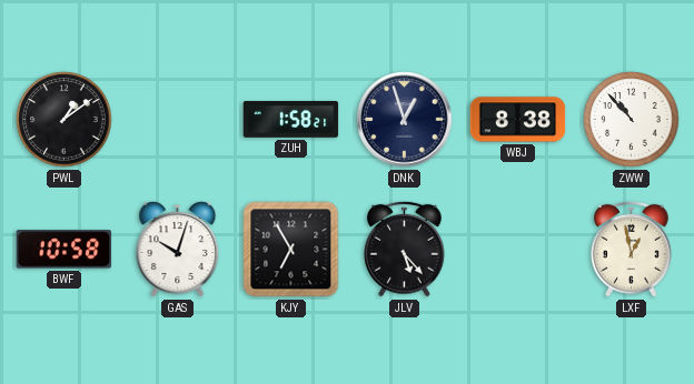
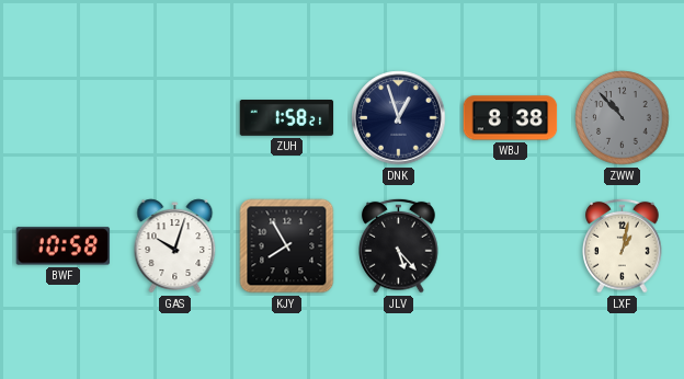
PWL: 1:09 -> none
ZWW dial: white -> grey
KJY: 6:55 -> 7:55
LXF: 12:58 -> 1:02
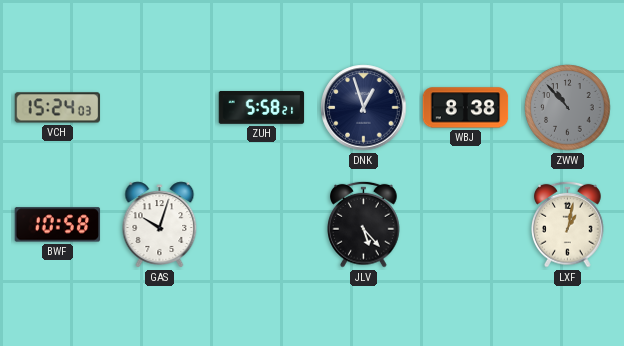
VCH: none -> 15:24
ZUH: 1:58 -> 5:58
KJY: 7:55 -> none
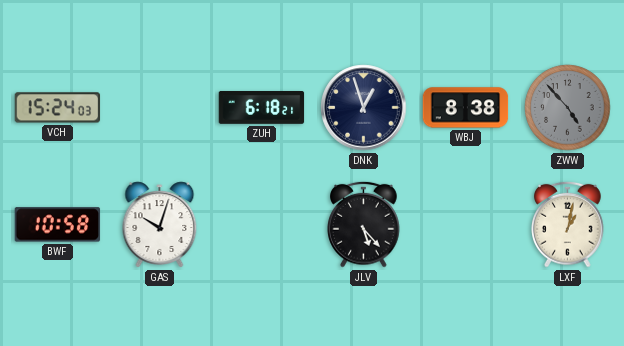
ZUH: 5:58 -> 6:18
ZWW: 10:53 -> 4:53
